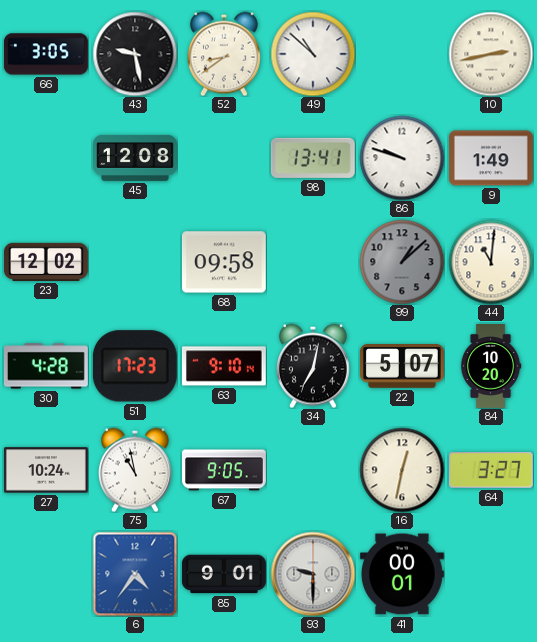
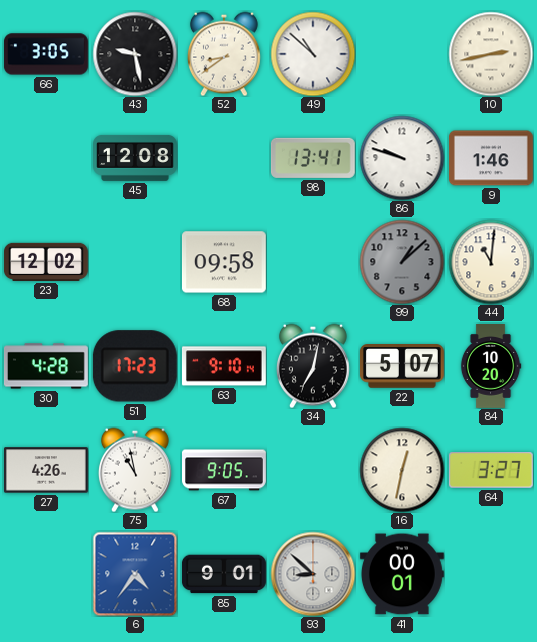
9: 1:49 -> 1:46
27: 10:24 -> 4:26
93: 9:30 -> 8:52
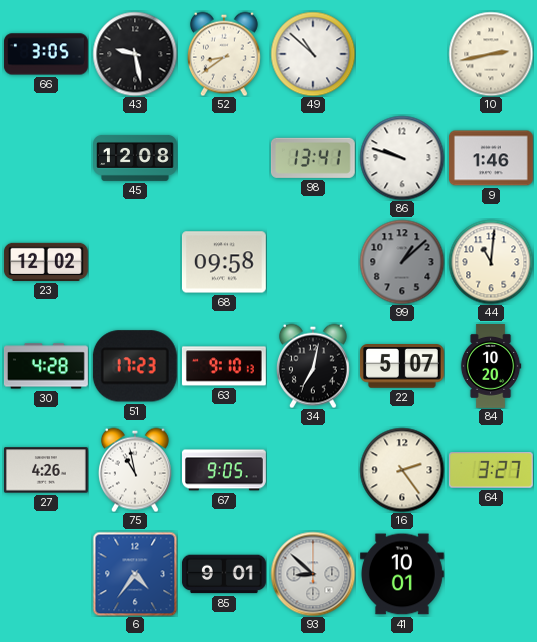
63: 9:10:14 -> 9:10:13
16: 12:32 -> 2:24
41: 00:01 -> 10:01
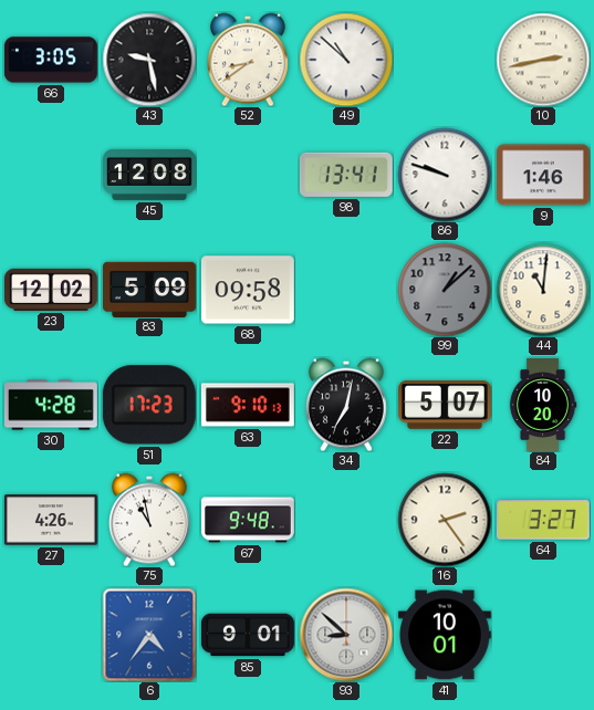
83: none -> 5:09
67: 9:05 -> 9:48
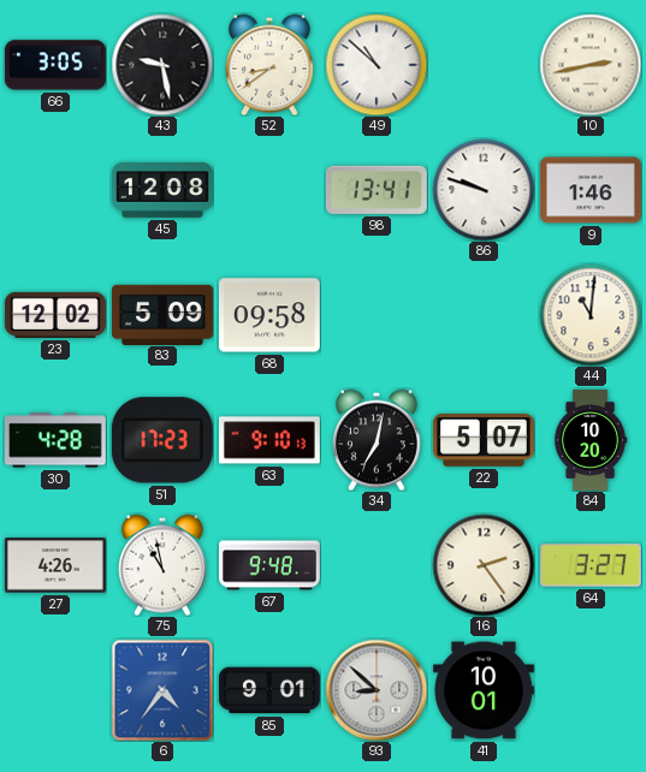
99: 1:08 -> none
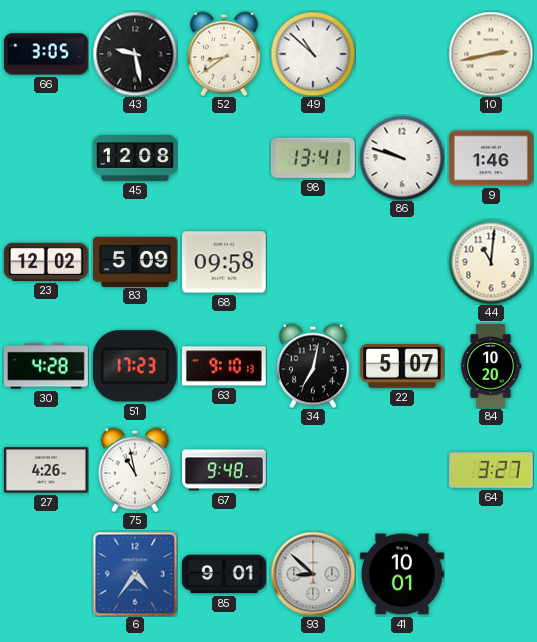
16: 2:24 -> none
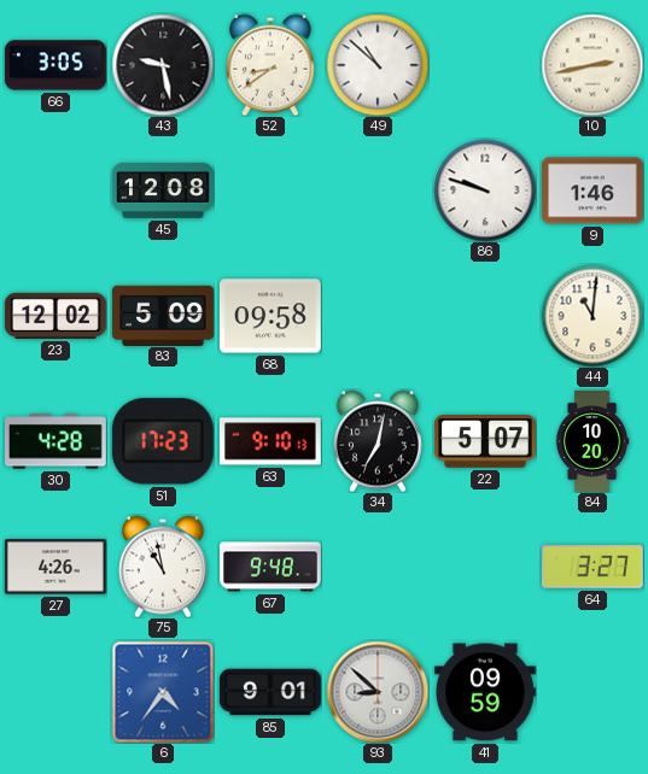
98: 13:41 -> none
41: 10:01 -> 09:59
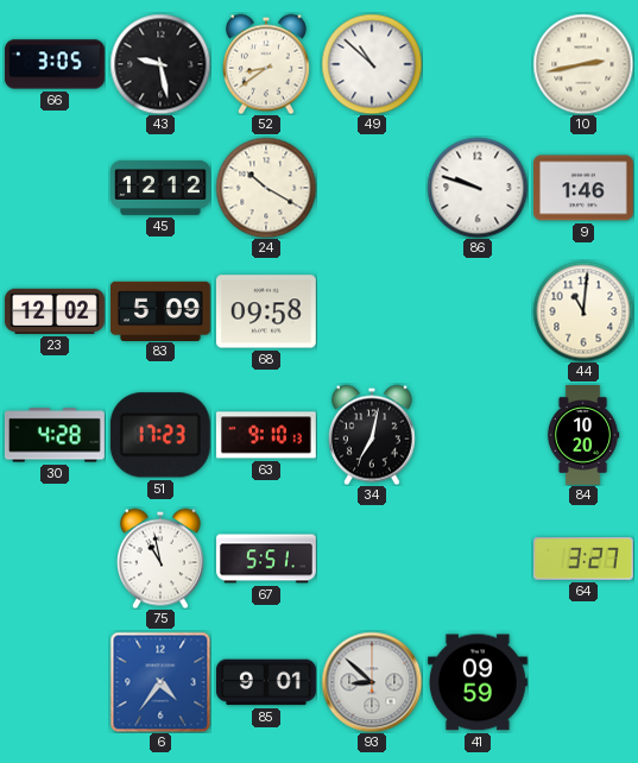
45: 12:08 -> 12:12
24: none -> 10:20
22: 5:07 -> none
27: 4:26 -> none
67: 9:48 -> 5:51
